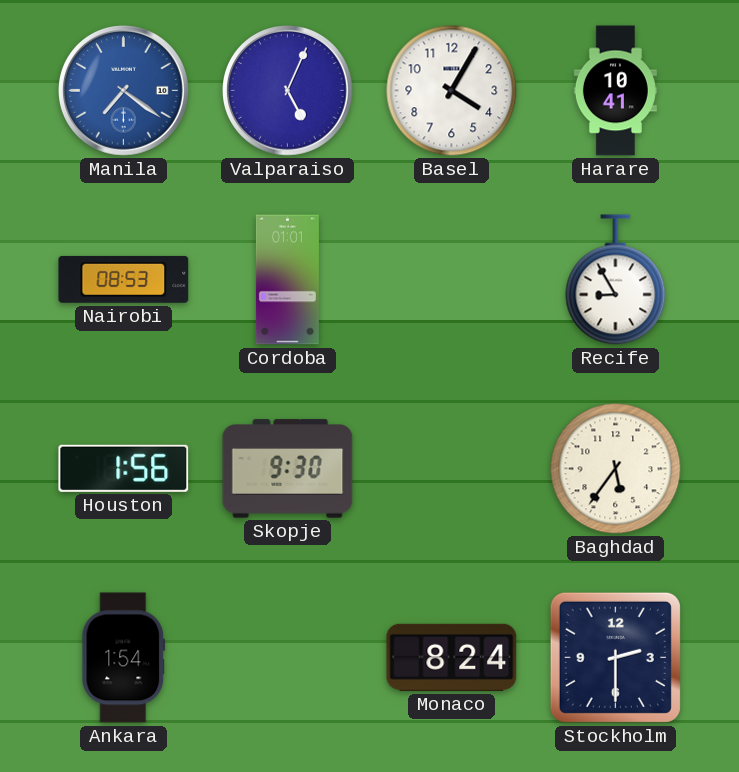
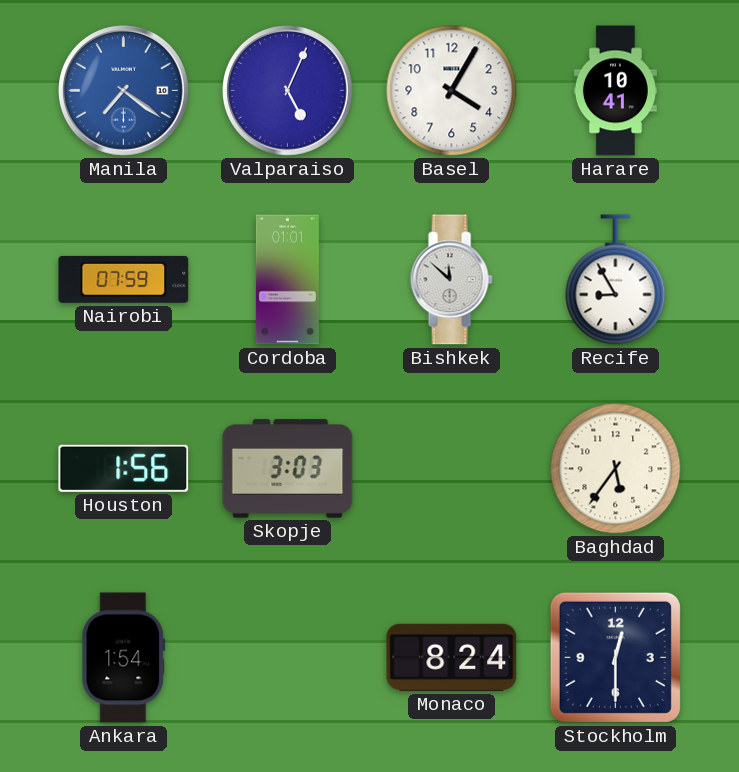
Nairobi: 08:53 -> 07:59
Bishkek: none -> 11:52
Skopje: 9:30 -> 3:03
Stockholm: 2:30 -> 12:30
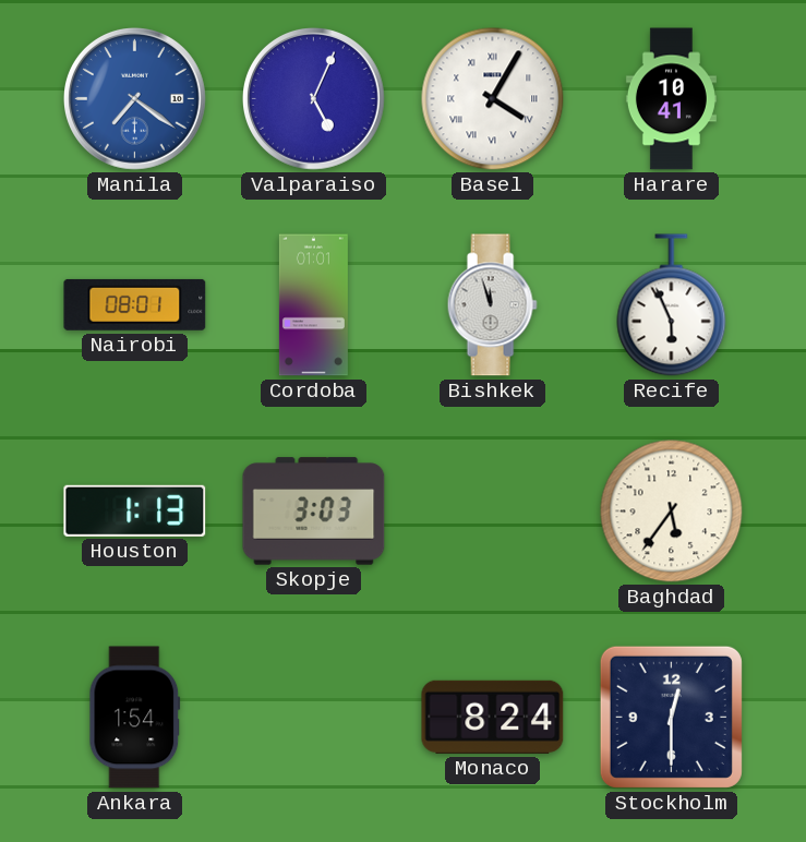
Basel numerals: Arabic -> Roman
Nairobi: 07:59 -> 08:01
Bishkek: 11:52 -> 11:57
Recife: 8:55 -> 5:56
Houston: 1:56 -> 1:13
